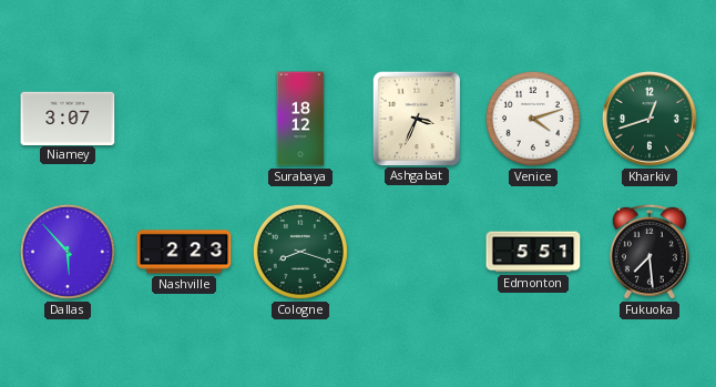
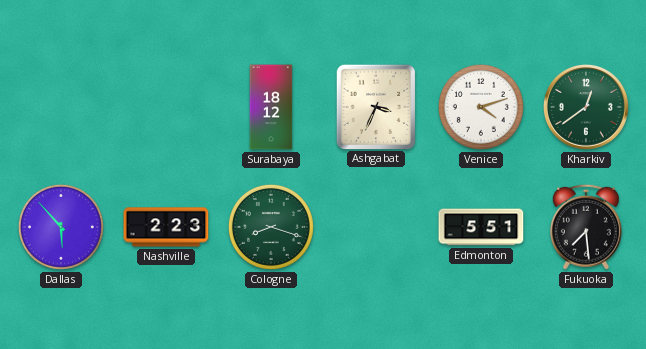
Niamey: 3:07 -> none
Kharkiv: 12:42 -> 12:39
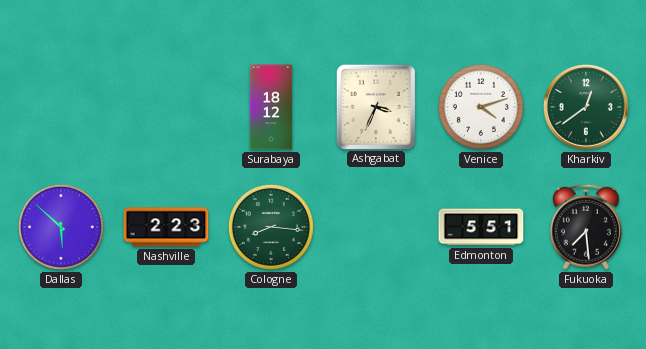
Dallas: 5:53 -> 5:52
Cologne: 8:18 -> 8:16
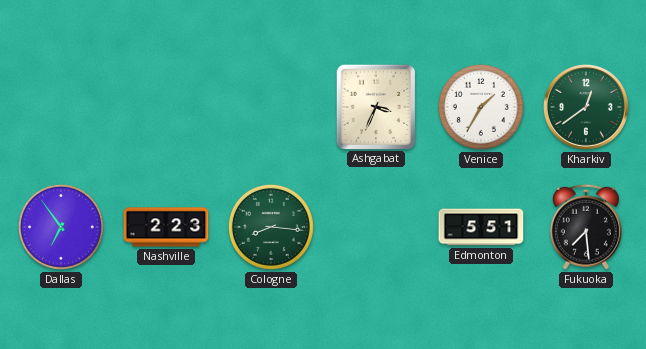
Surabaya: 18:12 -> none
Venice: 4:12 -> 1:35
Dallas: 5:52 -> 6:54
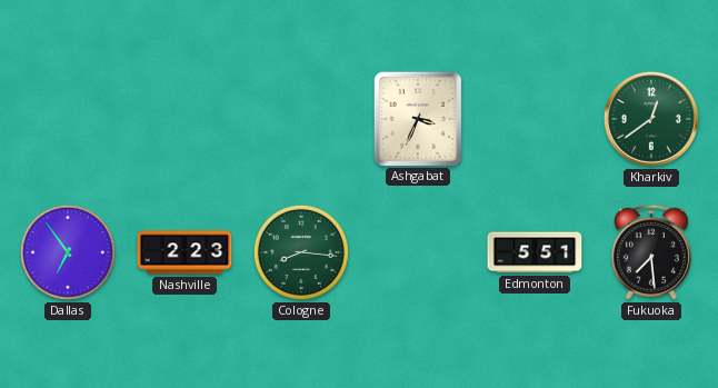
Venice: 1:35 -> none
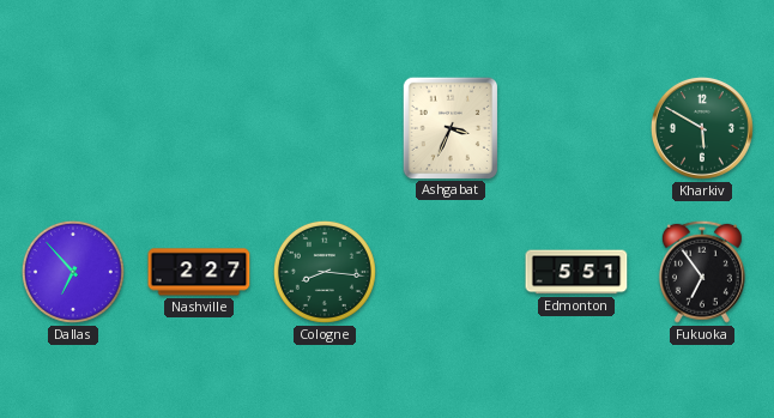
Kharkiv: 12:39 -> 5:50
Dallas: 6:54 -> 6:53
Nashville: 2:23 -> 2:27
Fukuoka: 7:29 -> 6:54
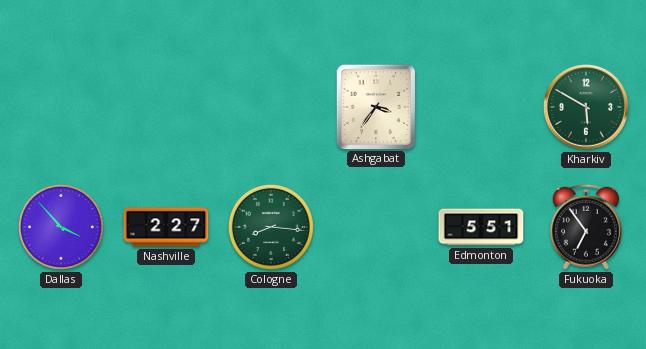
Ashgabat: 3:34 -> 3:36
Dallas: 6:53 -> 3:53
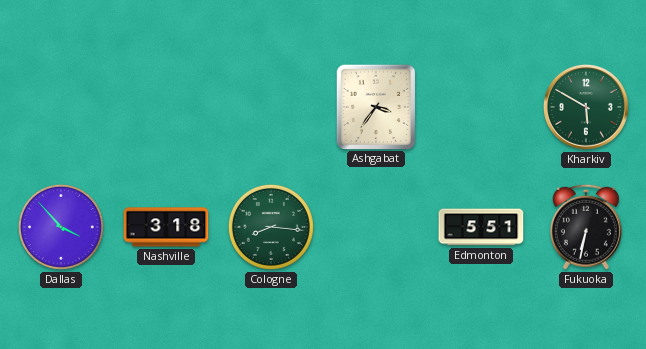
Nashville: 2:27 -> 3:18
Fukuoka: 6:54 -> 6:32
